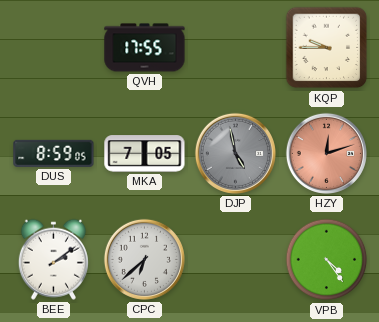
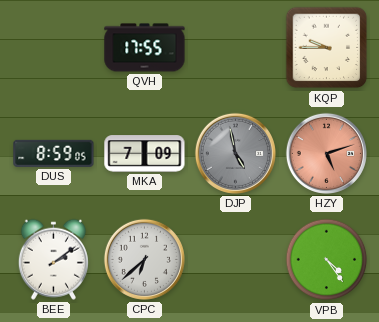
MKA: 7:05 -> 7:09
HZY: 12:12 -> 5:12
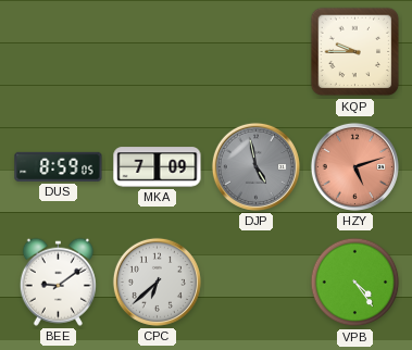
QVH: 17:55 -> none
BEE: 2:09 -> 9:09
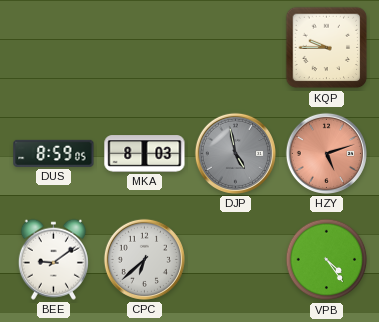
MKA: 7:09 -> 8:03
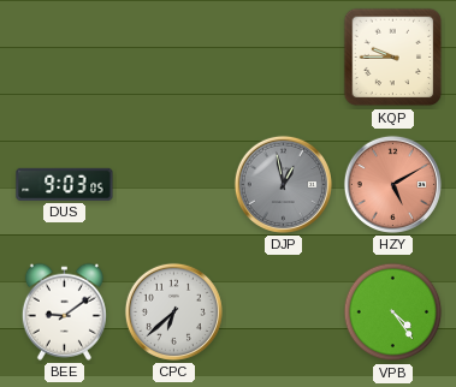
DUS: 8:59 -> 9:03
MKA: 8:03 -> none
DJP: 4:58 -> 12:58
HZY: 5:12 -> 5:10
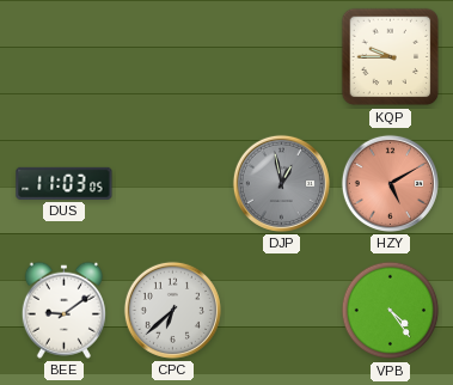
DUS: 9:03 -> 11:03
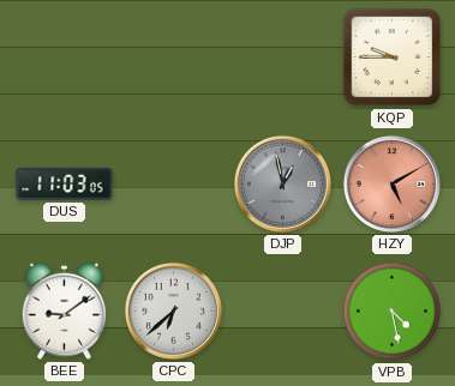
VPB: 4:24 -> 4:28
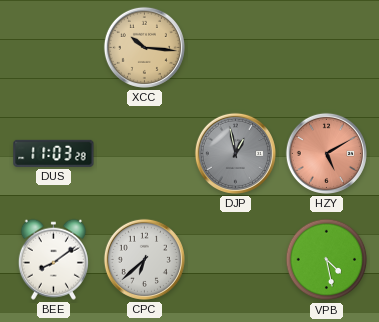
XCC: none -> 10:16
KQP: 9:45 -> none
DUS: 11:03:05 -> 11:03:28
BEE: 9:09 -> 8:09
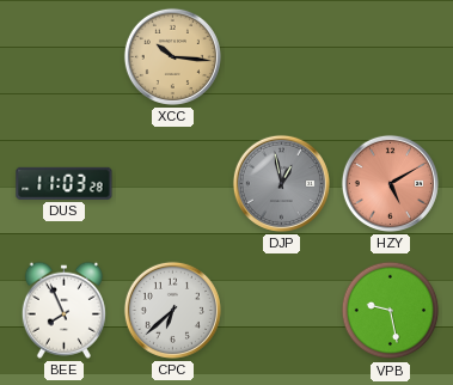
BEE: 8:09 -> 7:56
VPB: 4:28 -> 9:28
